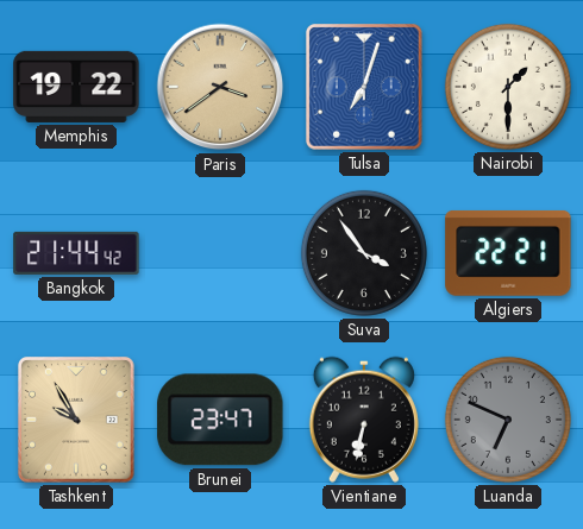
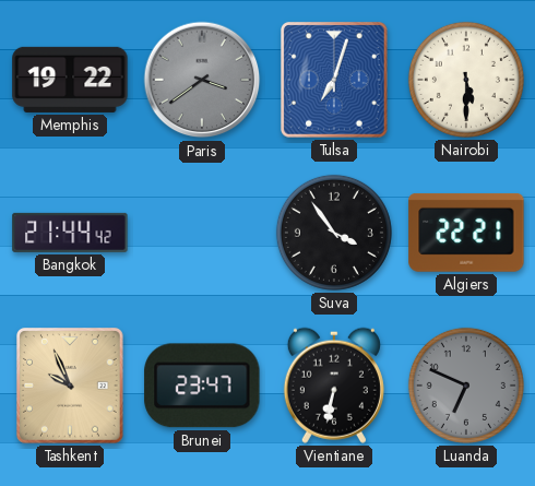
Paris dial: champagne -> grey
Nairobi: 1:30 -> 5:30
Tashkent: 9:55 -> 9:56
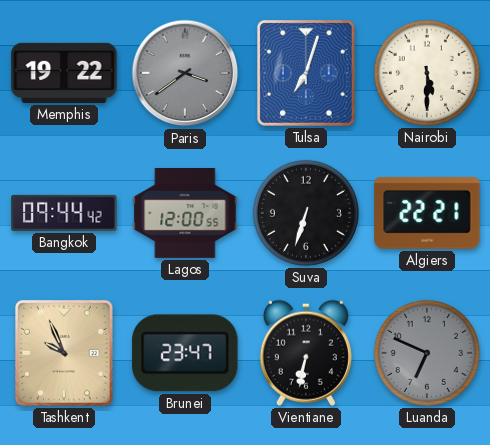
Bangkok: 21:44 -> 09:44
Lagos: none -> 12:00
Suva: 3:54 -> 6:33
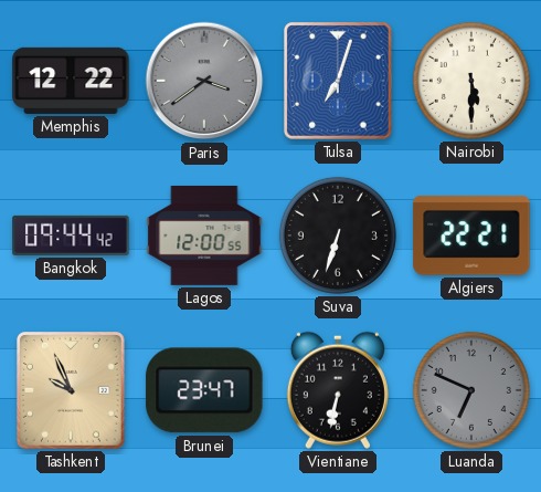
Memphis: 19:22 -> 12:22
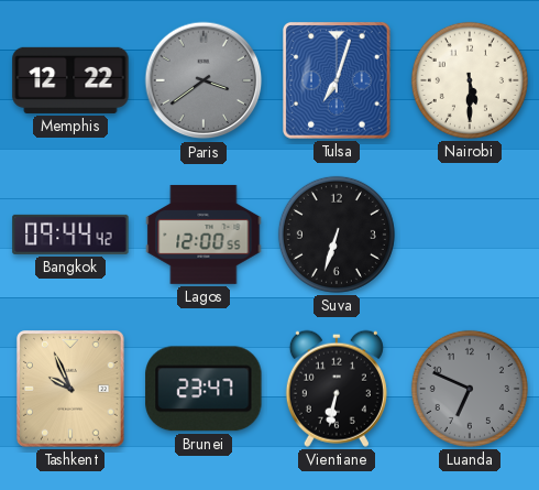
Algiers: 22:21 -> none
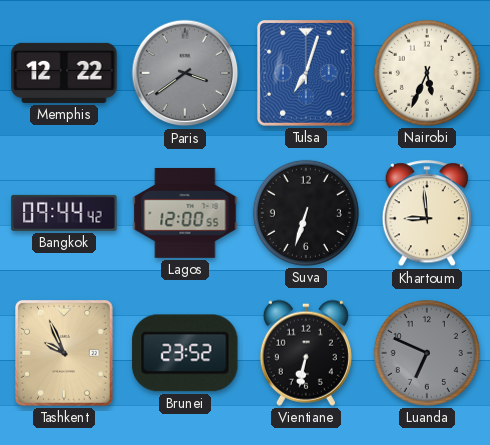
Nairobi: 5:30 -> 5:34
Khartoum: none -> 8:59
Brunei: 23:47 -> 23:52
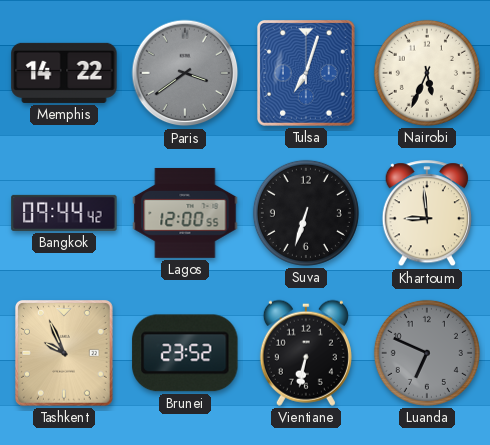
Memphis: 12:22 -> 14:22
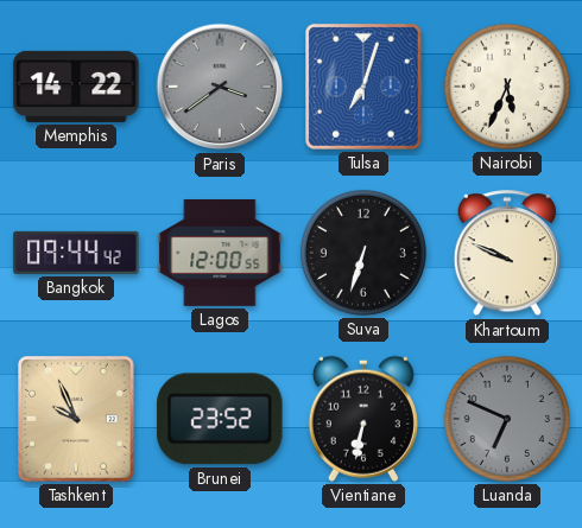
Khartoum: 8:59 -> 9:49
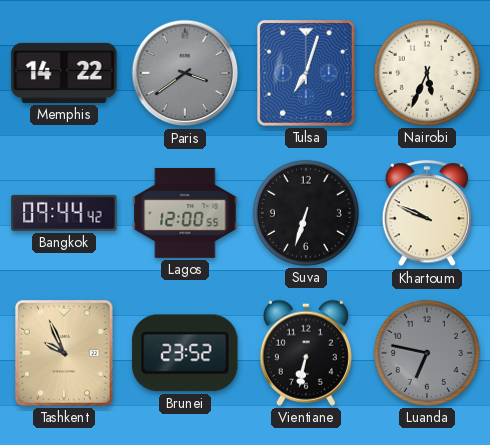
Luanda: 6:49 -> 6:47
